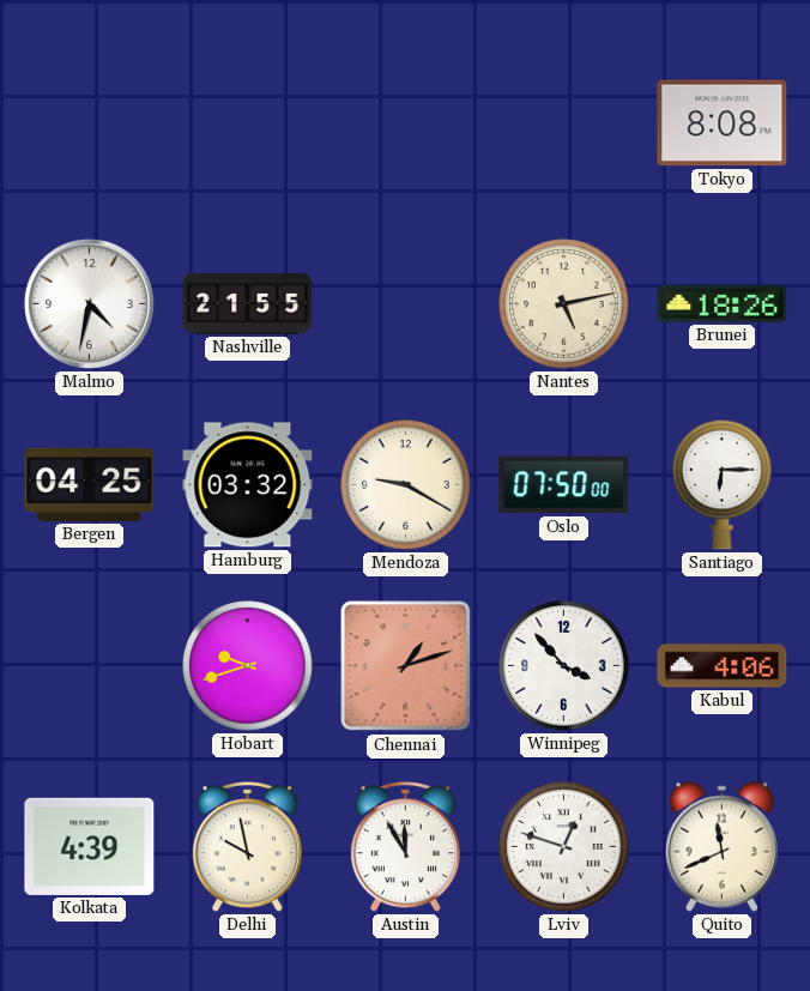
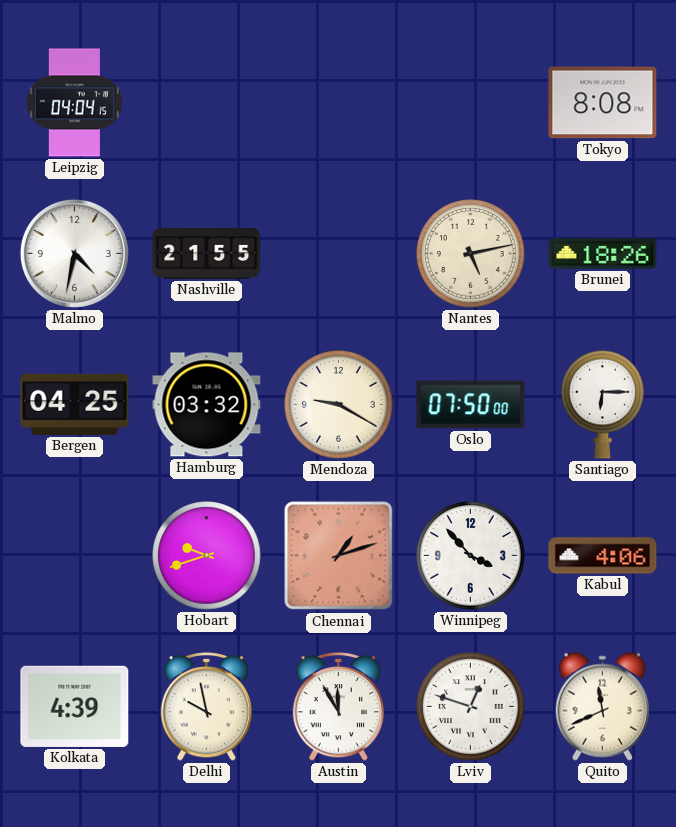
Leipzig: none -> 04:04
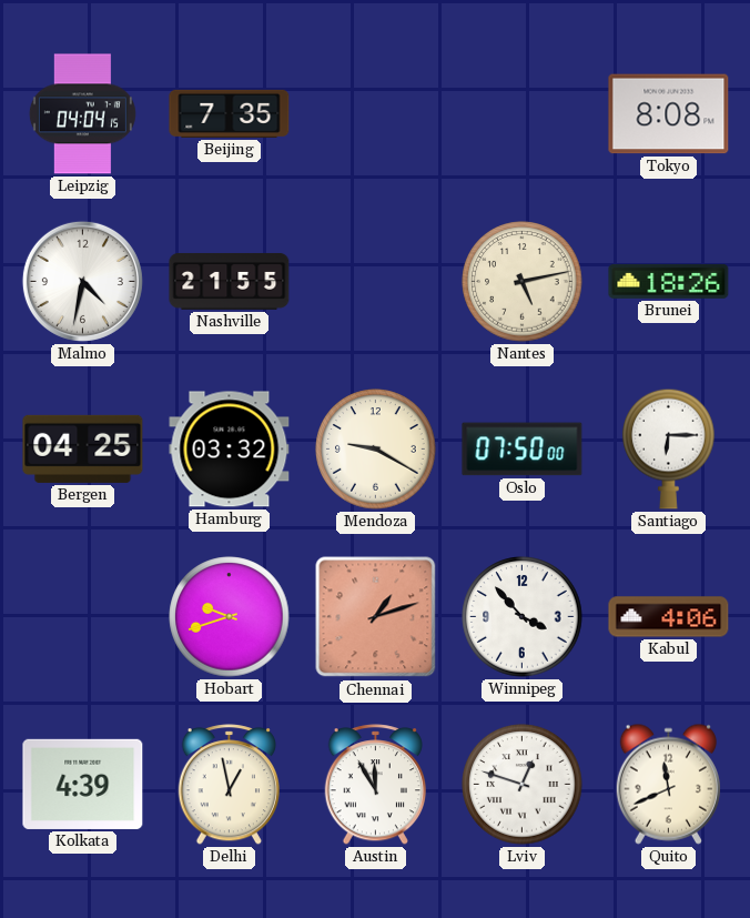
Beijing: none -> 7:35
Delhi: 9:58 -> 12:58
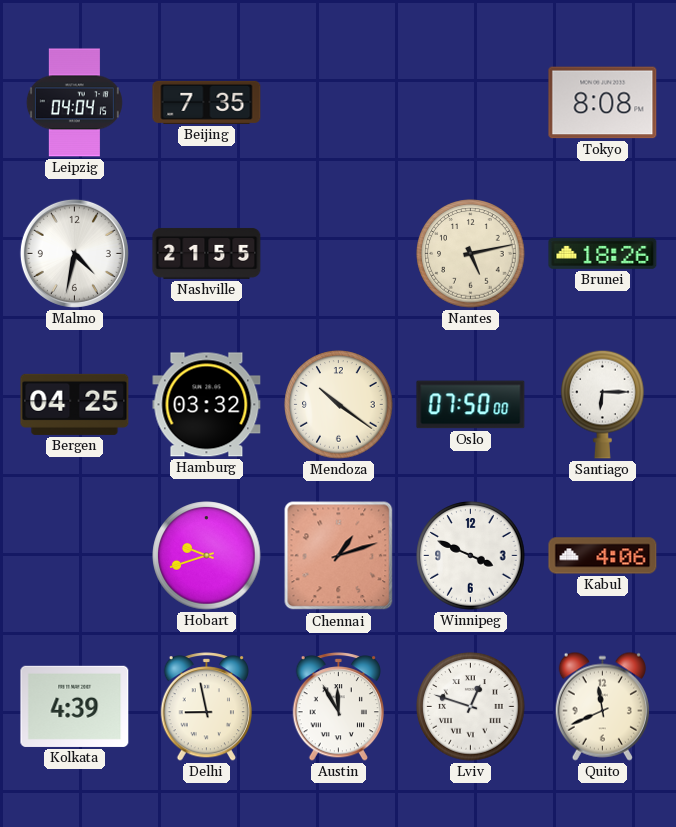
Mendoza: 9:20 -> 10:21
Winnipeg: 3:53 -> 3:49
Delhi: 12:58 -> 8:58
